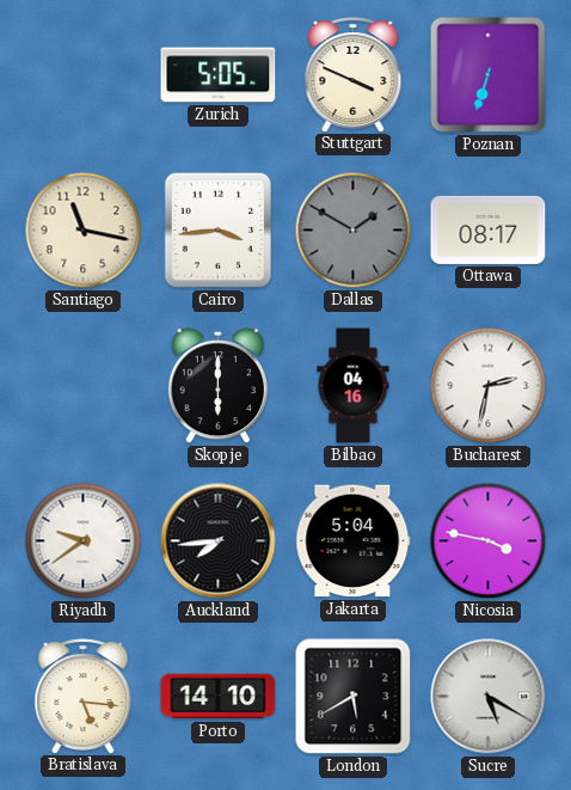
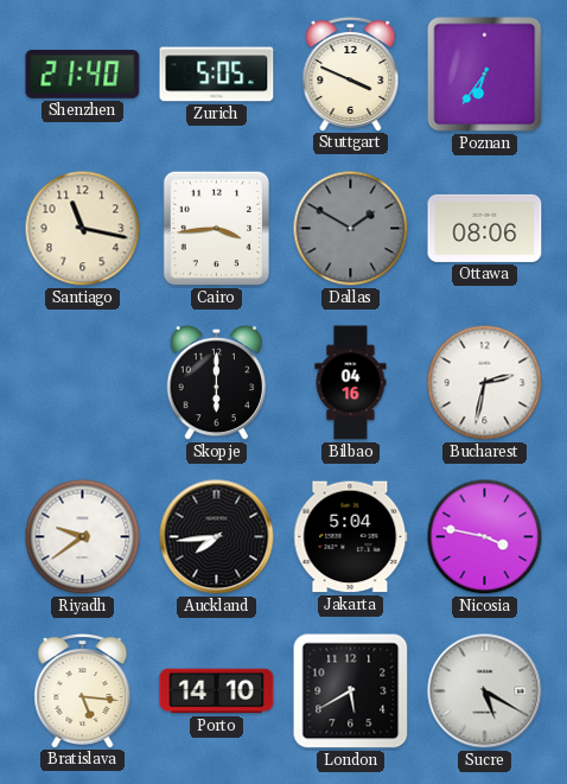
Shenzhen: none -> 21:40
Poznan: 6:33 -> 6:36
Ottawa: 08:17 -> 08:06
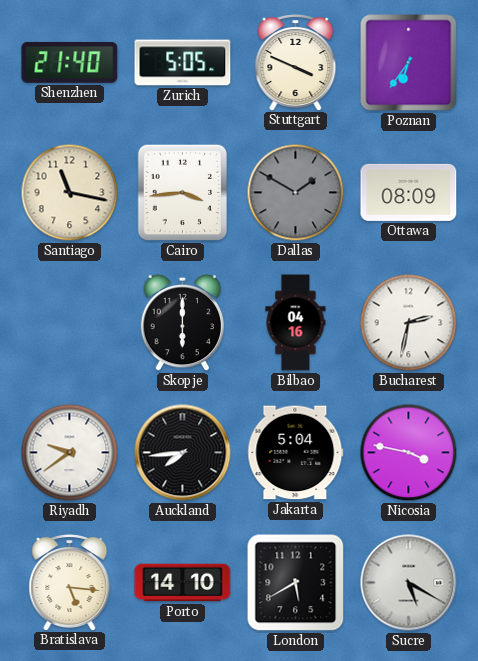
Ottawa: 08:06 -> 08:09
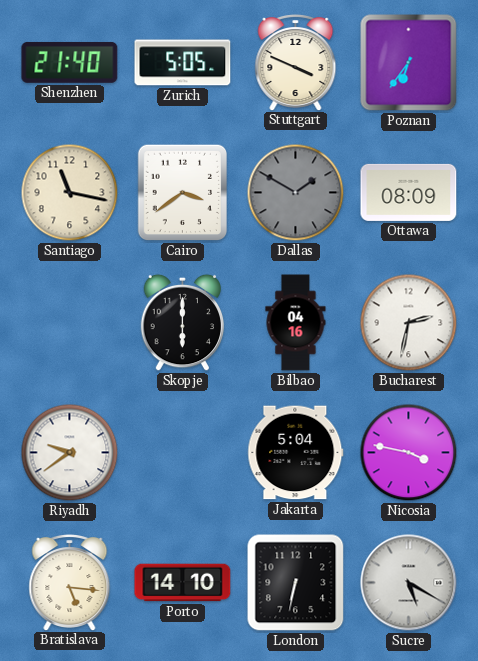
Cairo: 3:44 -> 3:39
Auckland: 7:44 -> none
London: 5:40 -> 6:32
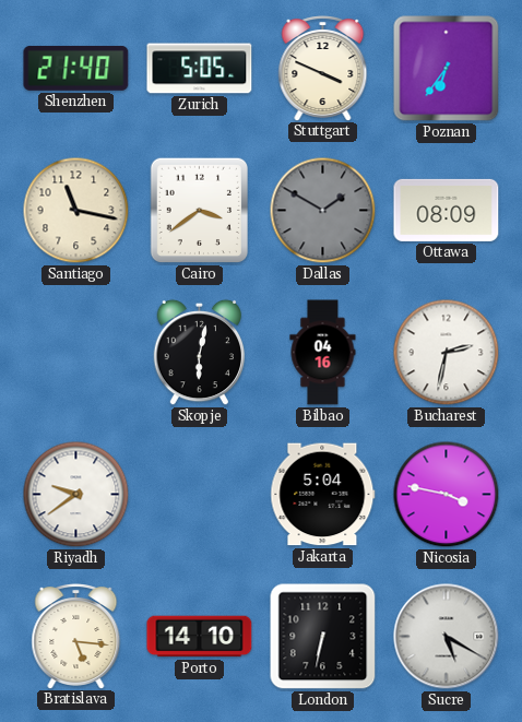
Skopje: 6:00 -> 6:02
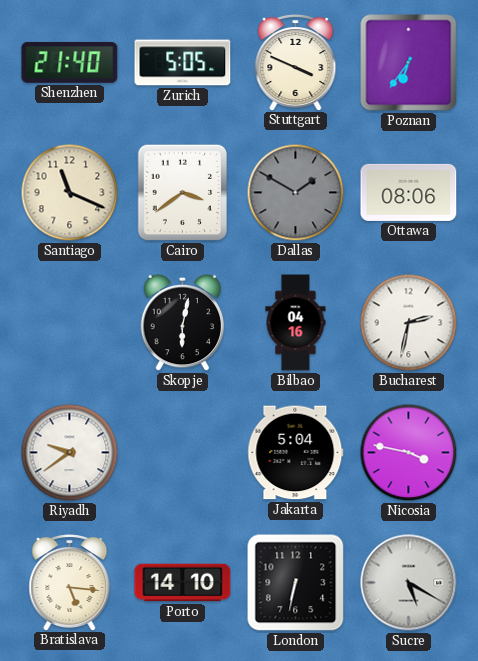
Santiago: 11:17 -> 11:19
Ottawa: 08:09 -> 08:06
